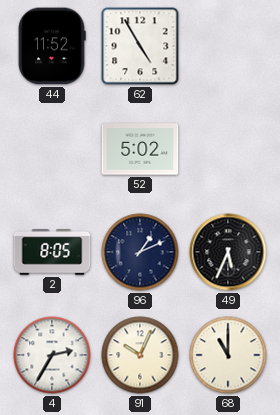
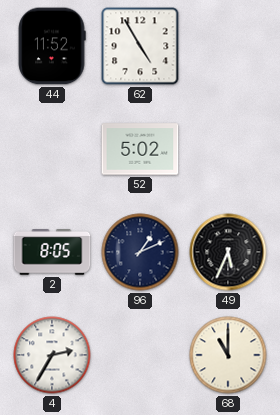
91: 10:04 -> none
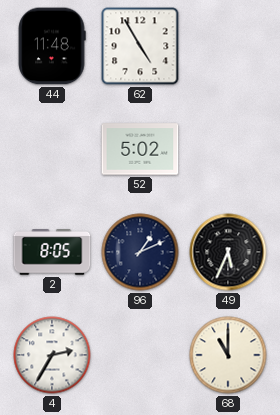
44: 11:52 -> 11:48
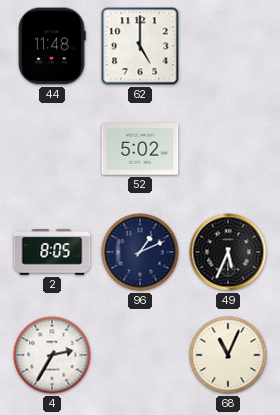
62: 4:55 -> 5:00
68: 11:00 -> 11:04
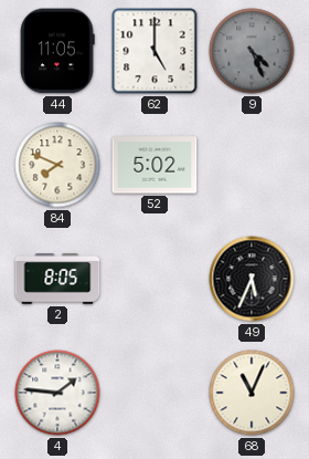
44: 11:48 -> 11:05
9: none -> 4:26
84: none -> 7:49
96: 1:11 -> none
4: 2:35 -> 1:46
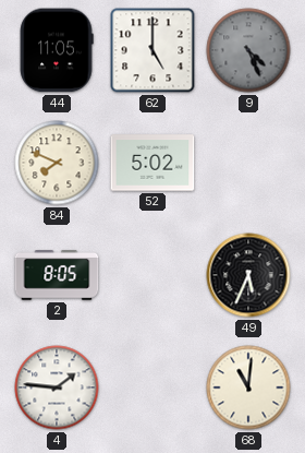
68: 11:04 -> 11:01
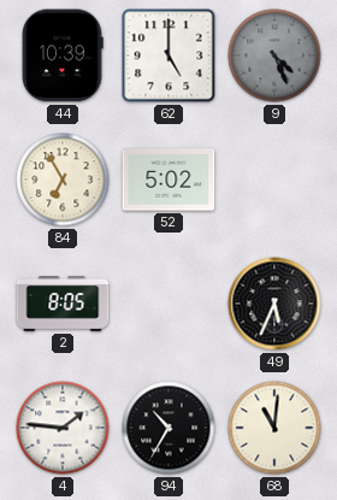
44: 11:05 -> 10:39
84: 7:49 -> 6:55
94: none -> 10:35
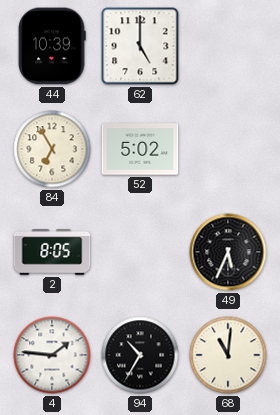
9: 4:26 -> none
